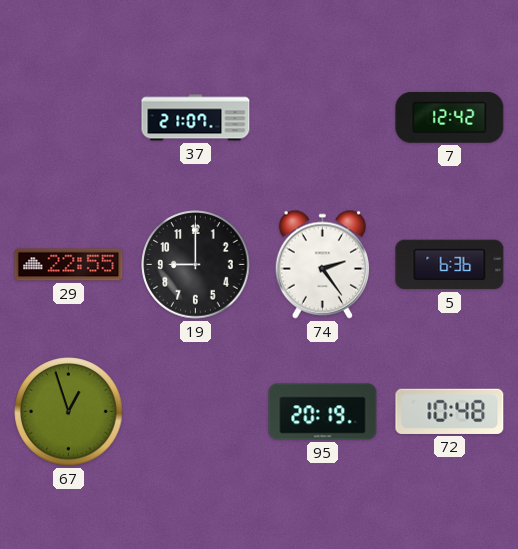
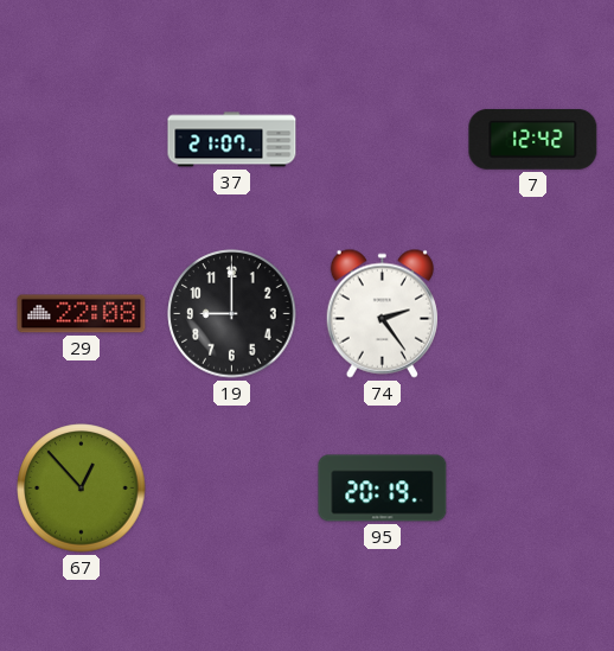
29: 22:55 -> 22:08
5: 6:36 -> none
67: 12:57 -> 12:53
72: 10:48 -> none
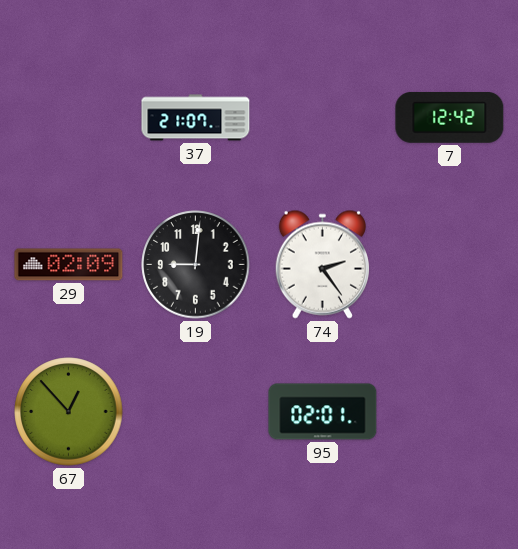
29: 22:08 -> 02:09
19: 9:00 -> 9:01
95: 20:19 -> 02:01
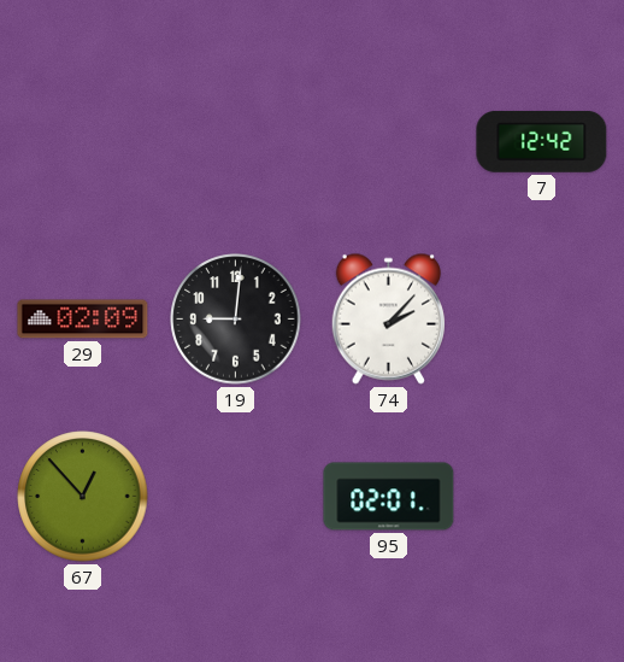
37: 21:07 -> none
74: 2:24 -> 2:07
